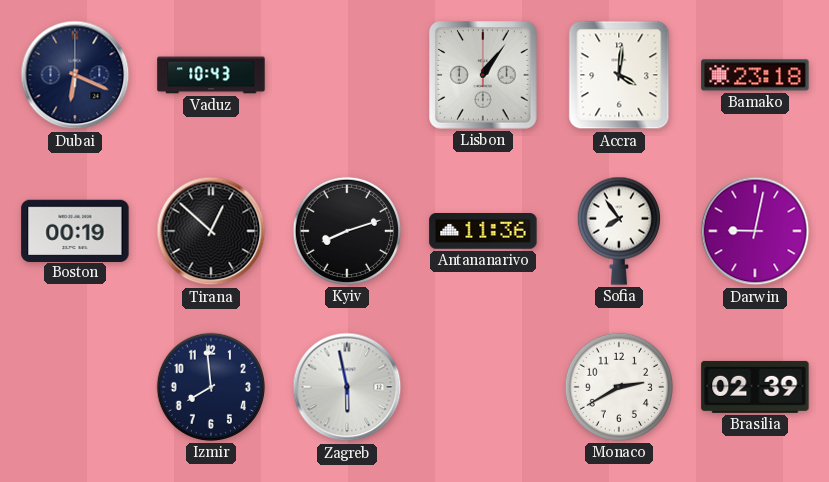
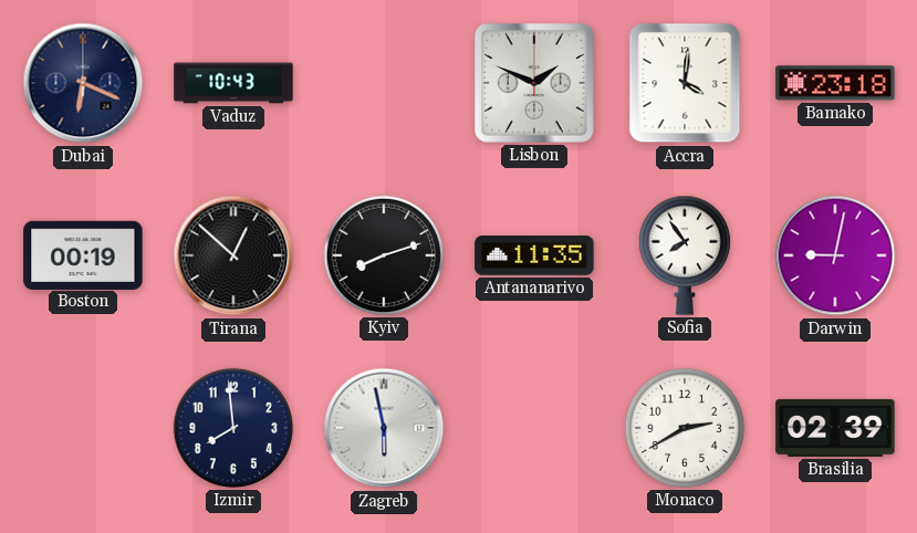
Lisbon: 1:06 -> 1:49
Antananarivo: 11:36 -> 11:35
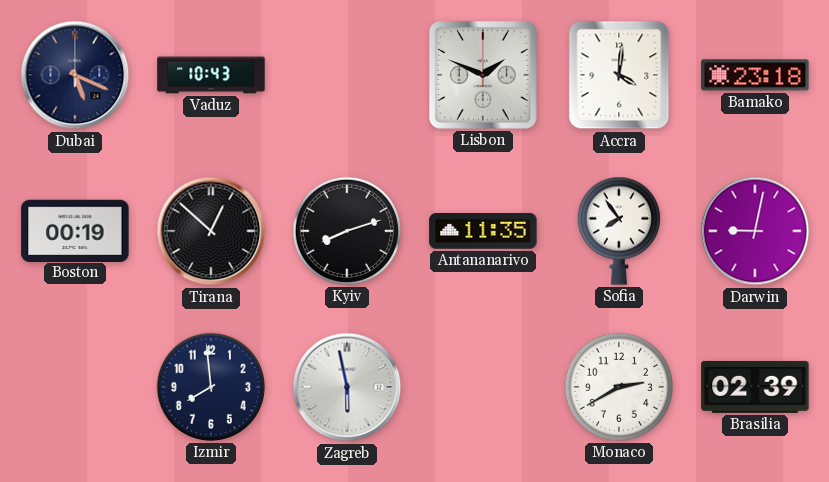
Dubai: 6:19 -> 5:19
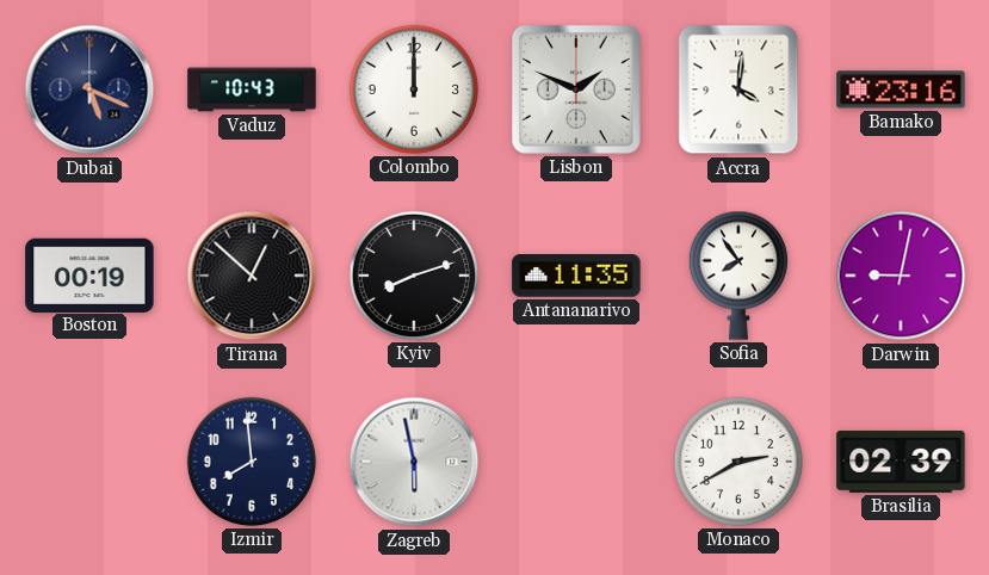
Colombo: none -> 12:00
Bamako: 23:18 -> 23:16
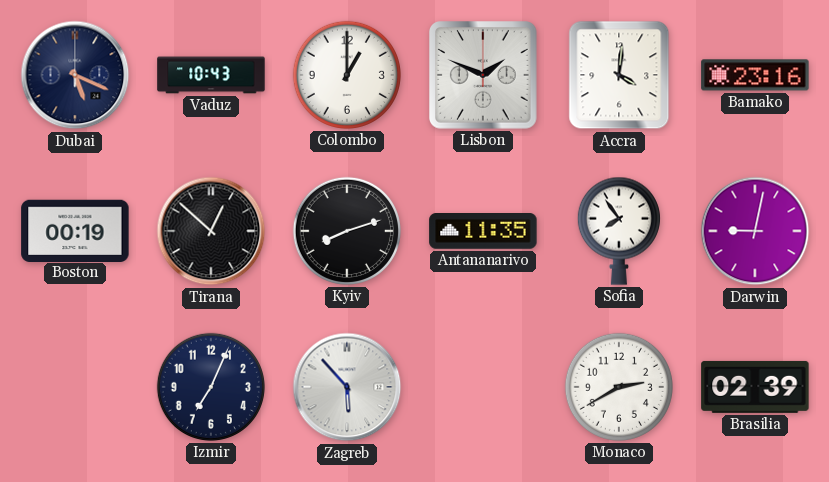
Colombo: 12:00 -> 1:00
Izmir: 7:59 -> 7:04
Zagreb: 5:58 -> 5:53
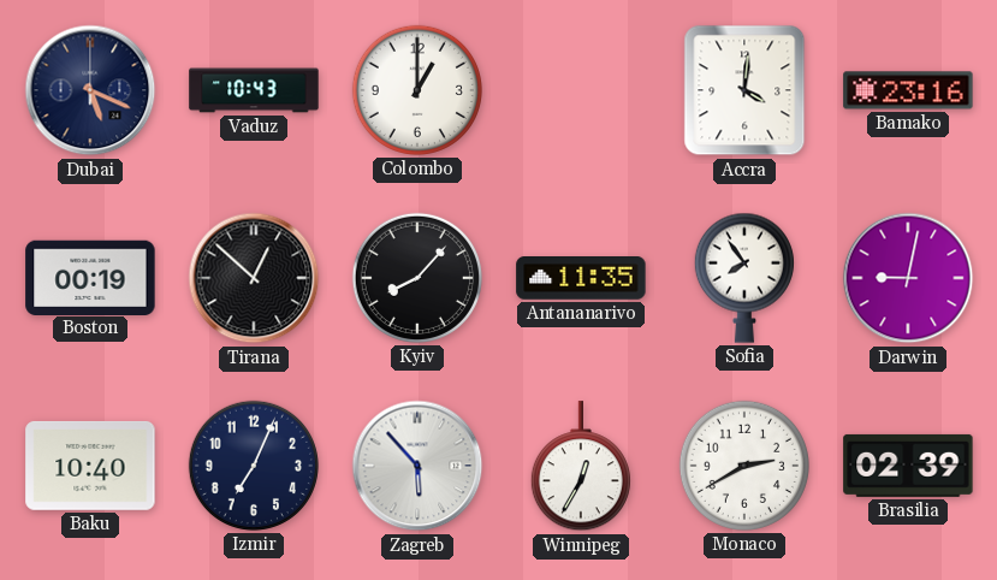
Lisbon: 1:49 -> none
Kyiv: 8:12 -> 8:07
Baku: none -> 10:40
Winnipeg: none -> 12:35
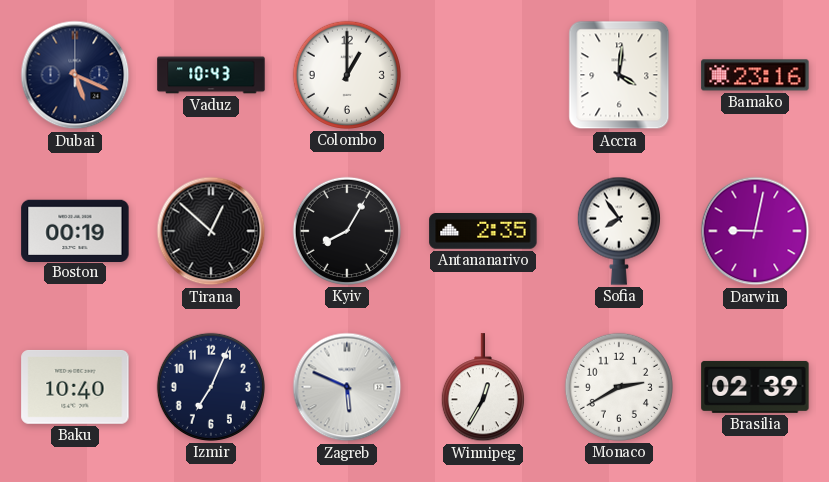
Kyiv: 8:07 -> 8:05
Antananarivo: 11:35 -> 2:35
Zagreb: 5:53 -> 5:49
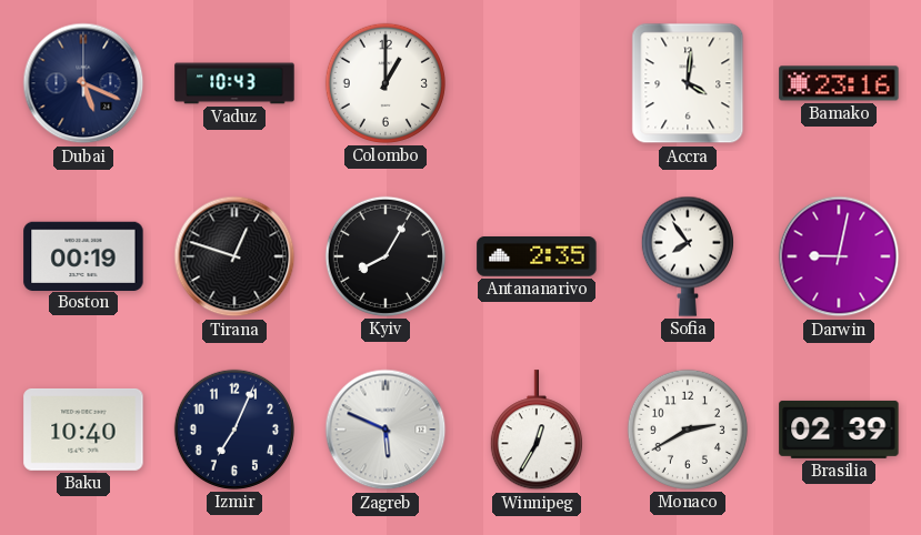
Tirana: 12:52 -> 12:48
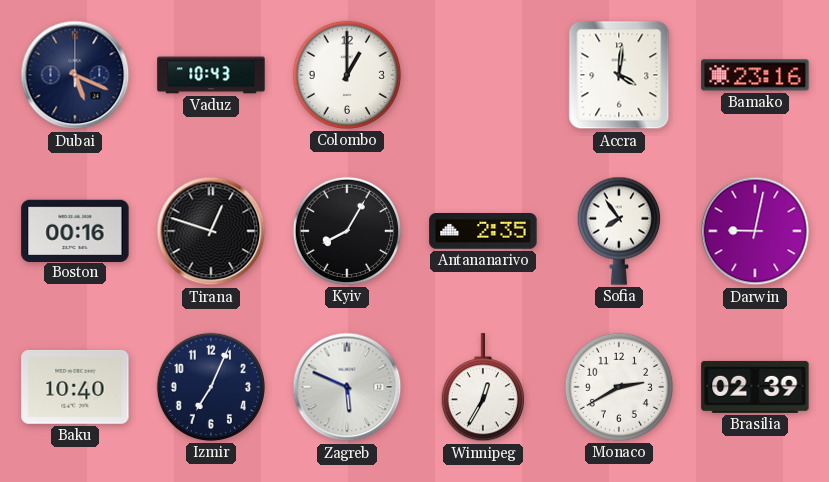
Boston: 00:19 -> 00:16
